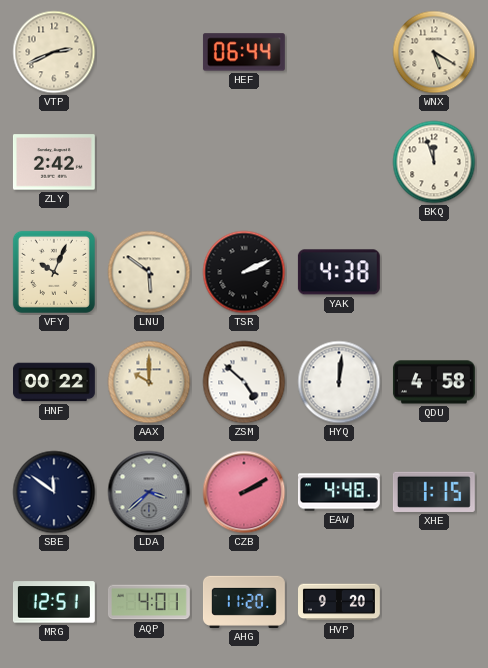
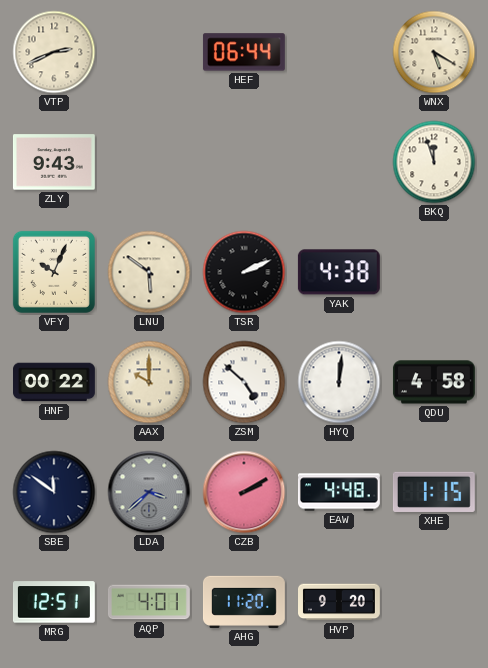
ZLY: 2:42 -> 9:43
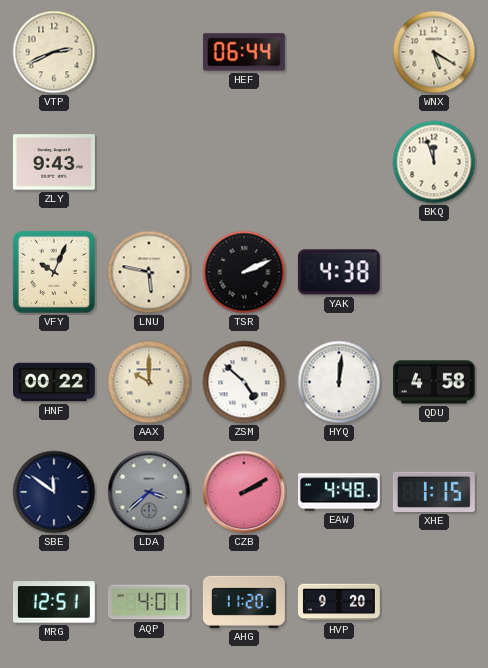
LNU: 5:51 -> 5:47
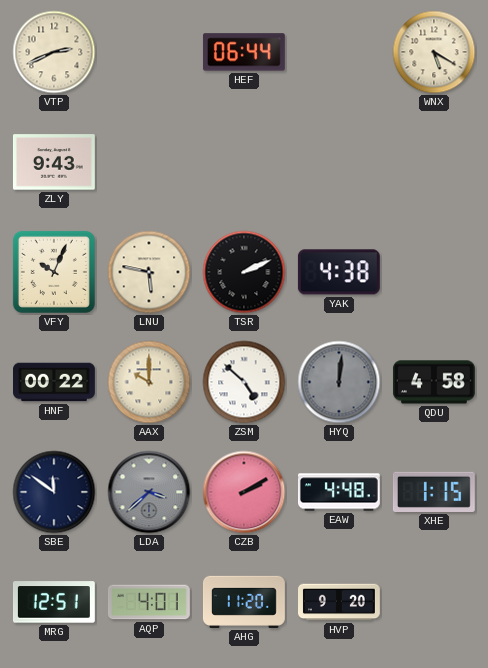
BKQ: 11:57 -> none
HYQ dial: white -> grey
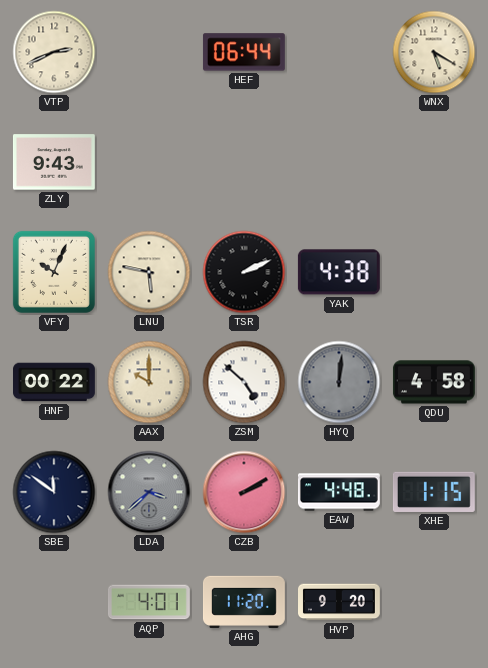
MRG: 12:51 -> none
